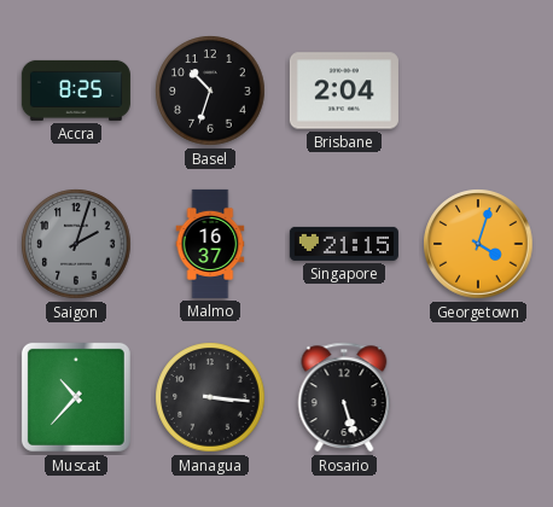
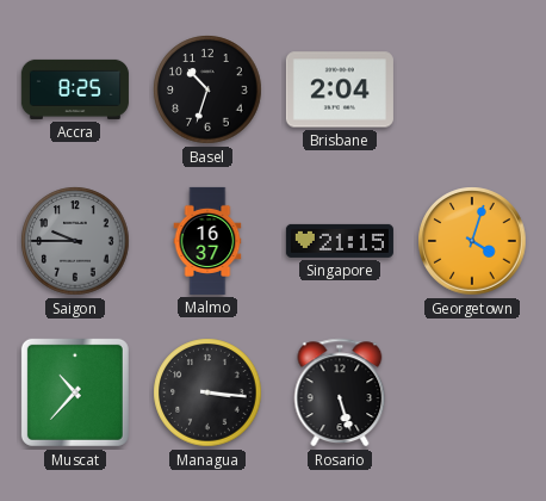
Saigon: 2:03 -> 9:45
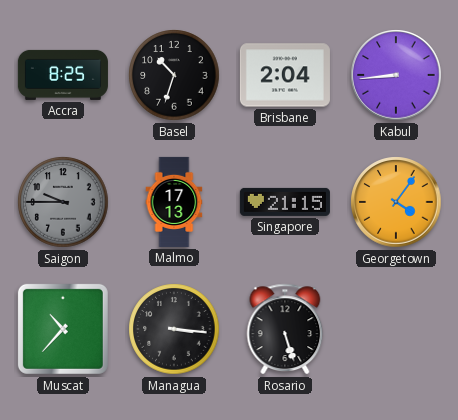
Kabul: none -> 8:44
Malmo: 16:37 -> 17:13
Georgetown: 4:03 -> 4:06
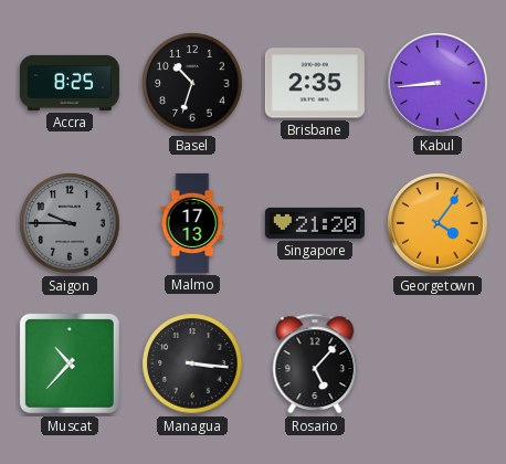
Brisbane: 2:04 -> 2:35
Singapore: 21:15 -> 21:20
Rosario: 5:27 -> 5:07
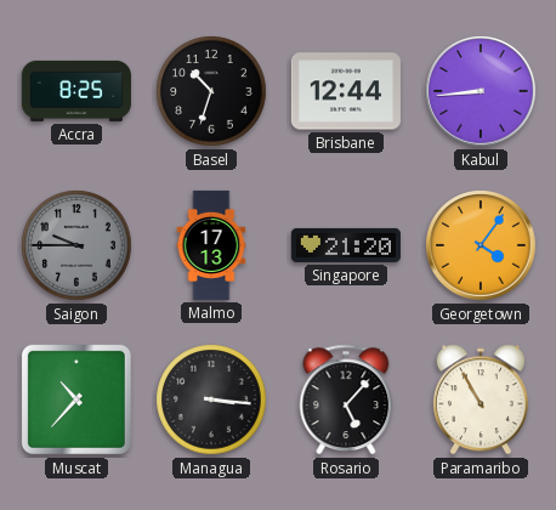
Brisbane: 2:35 -> 12:44
Paramaribo: none -> 10:55
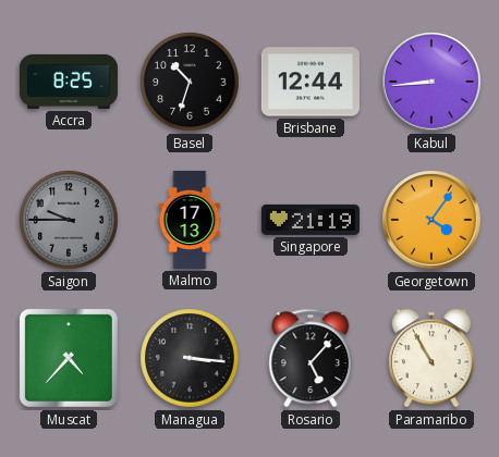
Singapore: 21:20 -> 21:19
Muscat: 10:37 -> 4:37
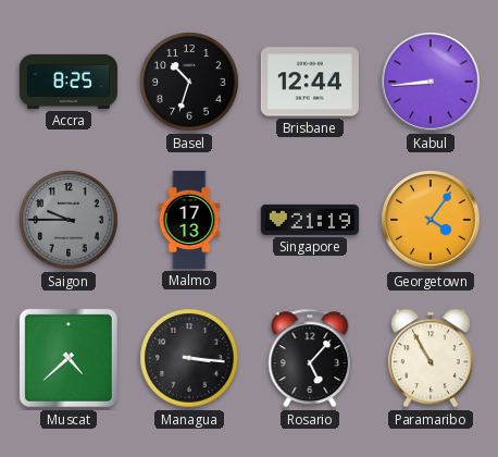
Muscat: 4:37 -> 4:38
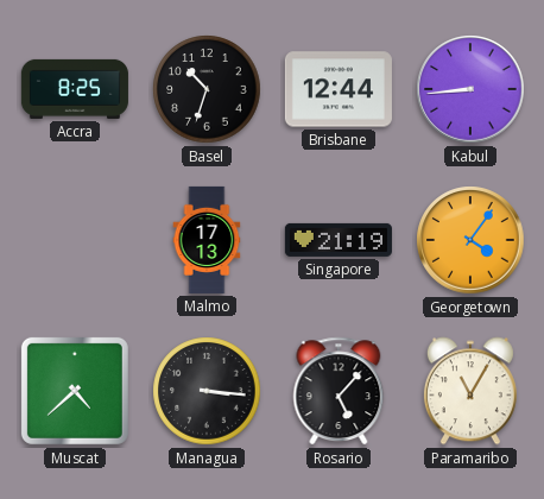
Saigon: 9:45 -> none
Paramaribo: 10:55 -> 11:05
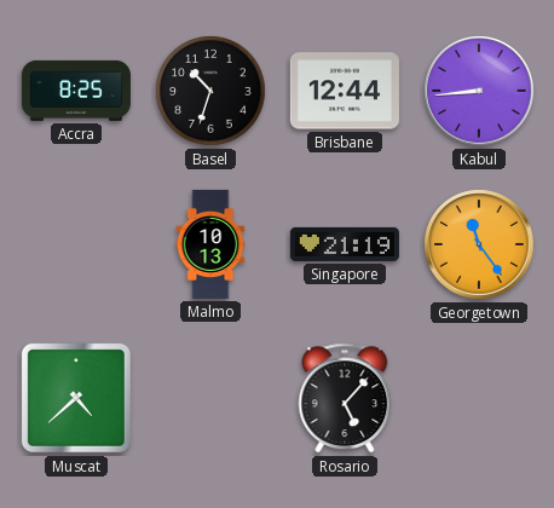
Malmo: 17:13 -> 10:13
Georgetown: 4:06 -> 11:24
Managua: 3:16 -> none
Paramaribo: 11:05 -> none
